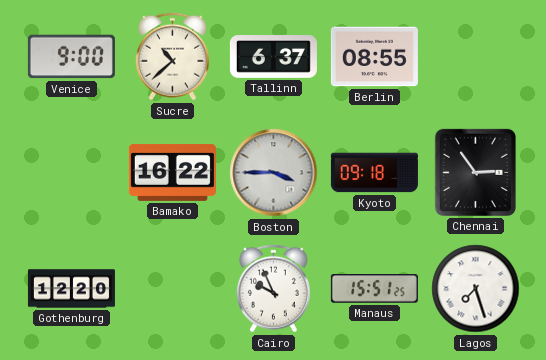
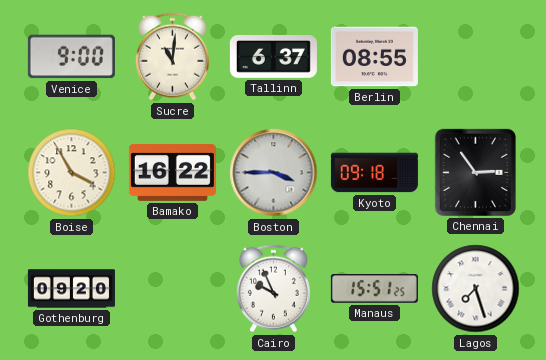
Sucre: 10:38 -> 11:01
Boise: none -> 3:55
Gothenburg: 12:20 -> 09:20
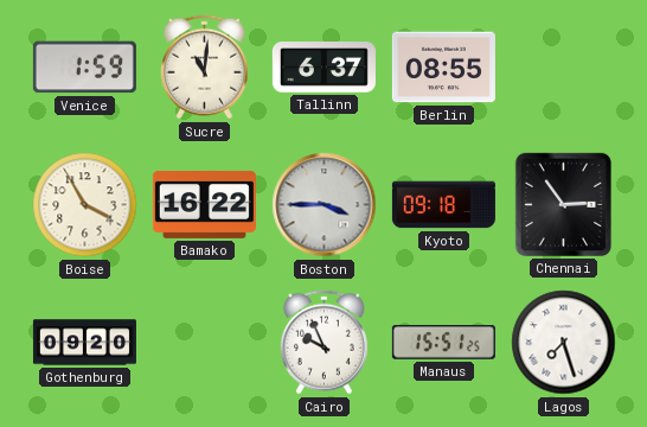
Venice: 9:00 -> 1:59
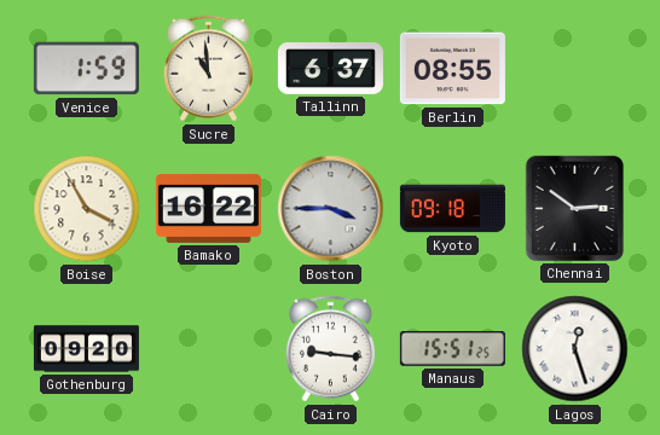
Sucre: 11:01 -> 10:59
Chennai: 2:54 -> 2:51
Cairo: 9:56 -> 9:16
Lagos: 7:27 -> 12:27
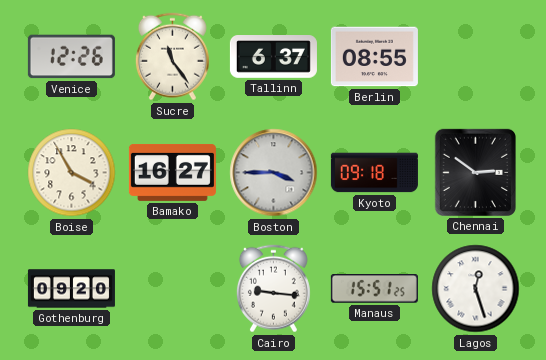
Venice: 1:59 -> 12:26
Sucre: 10:59 -> 11:24
Bamako: 16:22 -> 16:27
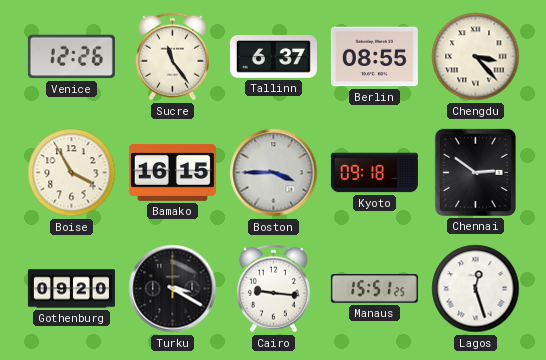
Chengdu: none -> 3:23
Bamako: 16:27 -> 16:15
Turku: none -> 3:20
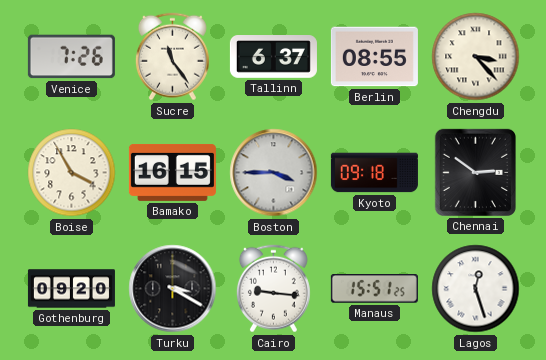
Venice: 12:26 -> 7:26
